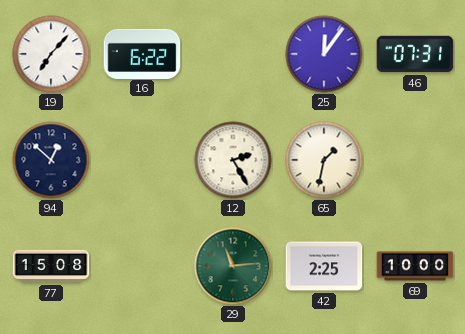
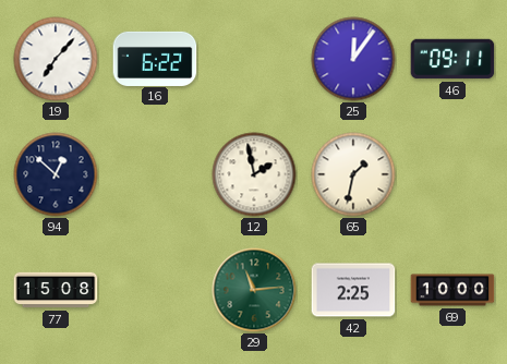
46: 07:31 -> 09:11
12: 2:25 -> 1:58
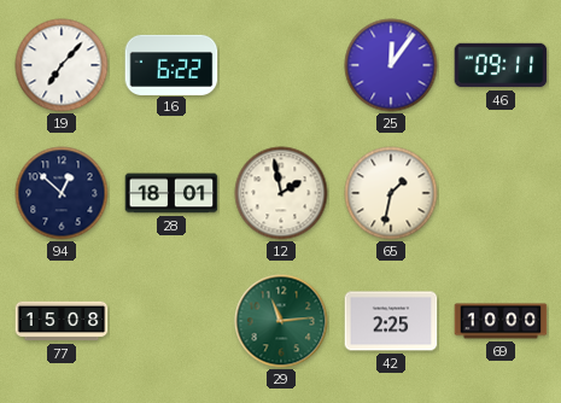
28: none -> 18:01
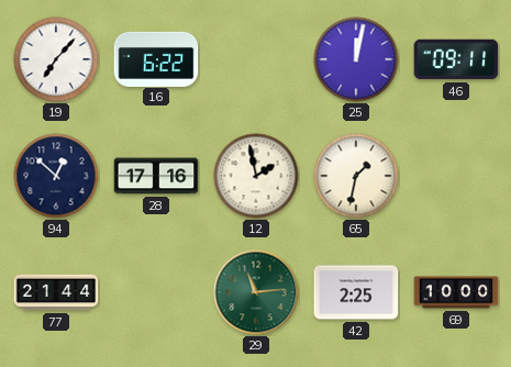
25: 12:06 -> 12:02
28: 18:01 -> 17:16
77: 15:08 -> 21:44
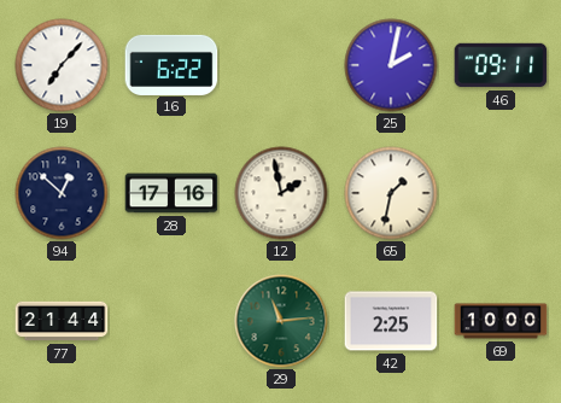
25: 12:02 -> 2:02
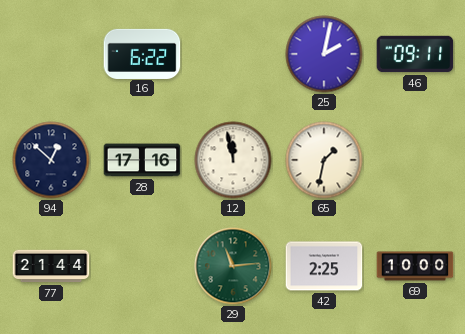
19: 7:07 -> none
12: 1:58 -> 11:58
